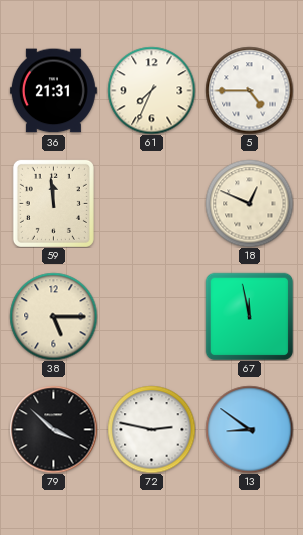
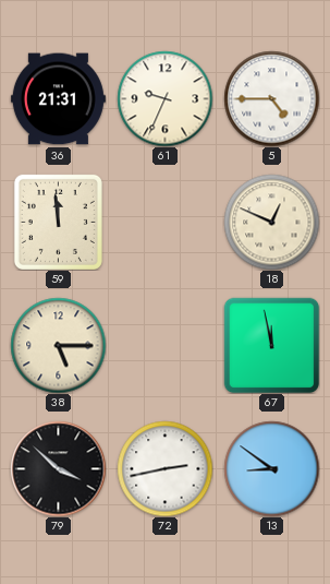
61: 7:34 -> 9:34
72: 2:47 -> 2:43
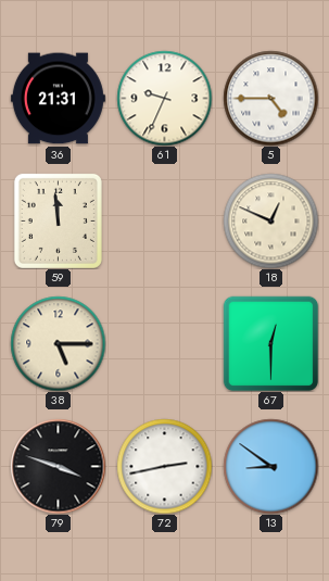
67: 11:58 -> 12:30
79: 3:52 -> 3:48
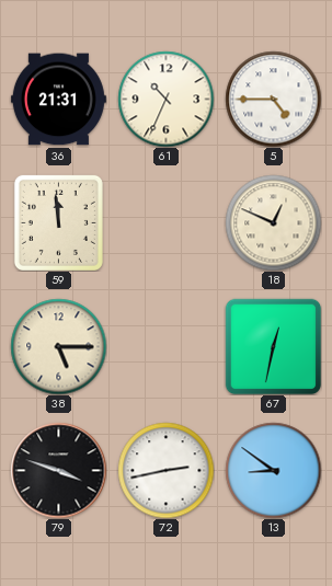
61: 9:34 -> 10:34
67: 12:30 -> 12:32
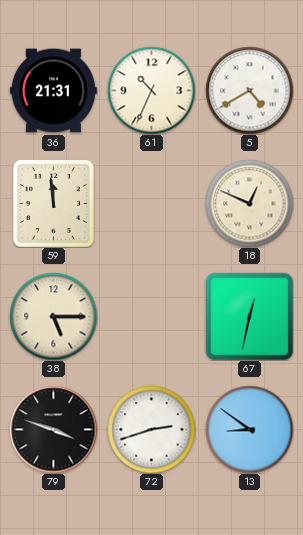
5: 4:45 -> 4:40
72: 2:43 -> 2:42
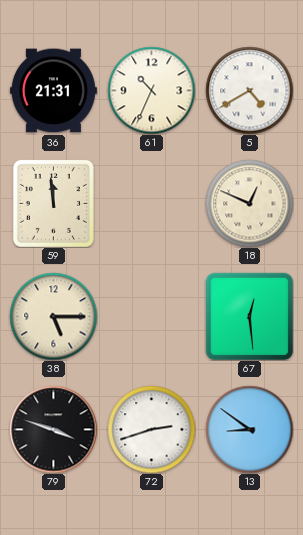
67: 12:32 -> 12:29
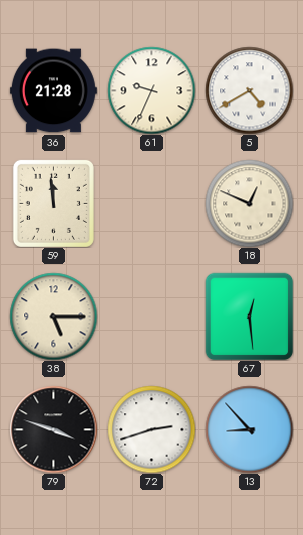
36: 21:31 -> 21:28
61: 10:34 -> 9:34
13: 8:51 -> 8:53
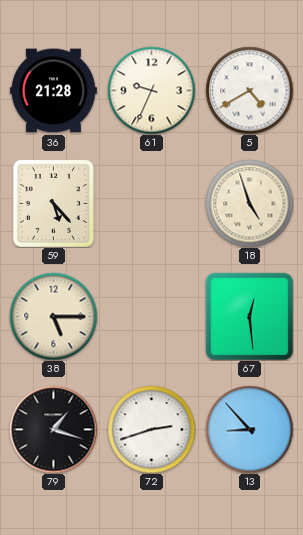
59: 11:59 -> 5:23
18: 12:49 -> 4:57
79: 3:48 -> 1:18
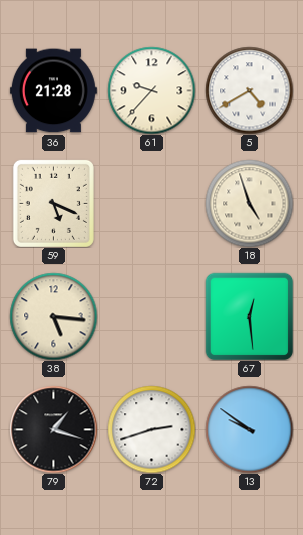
61: 9:34 -> 9:37
59: 5:23 -> 5:19
38: 5:15 -> 5:16
13: 8:53 -> 9:51
